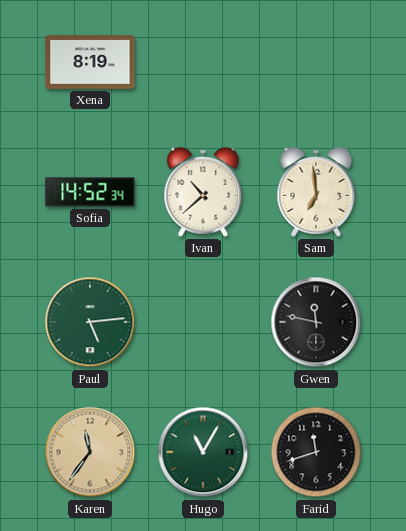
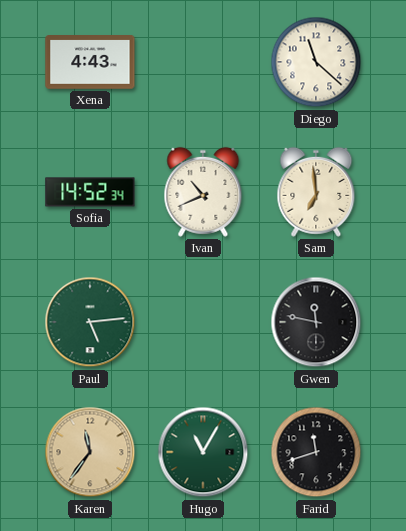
Xena: 8:19 -> 4:43
Diego: none -> 11:22
Ivan: 10:38 -> 10:41
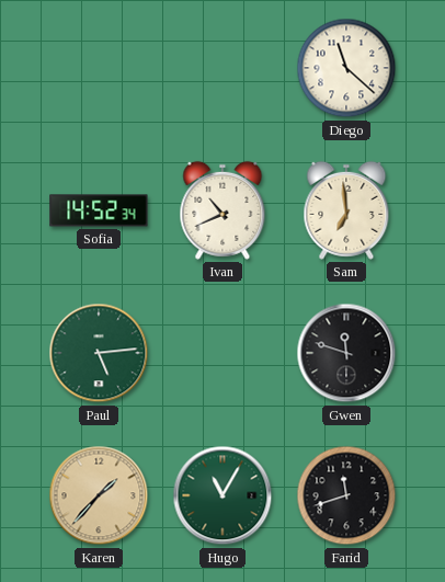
Xena: 4:43 -> none
Gwen: 11:47 -> 11:48
Karen: 11:36 -> 1:37
